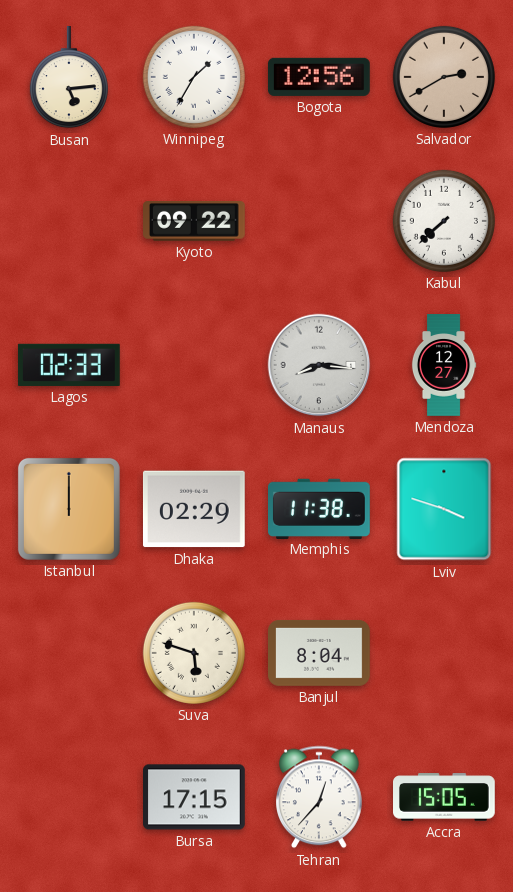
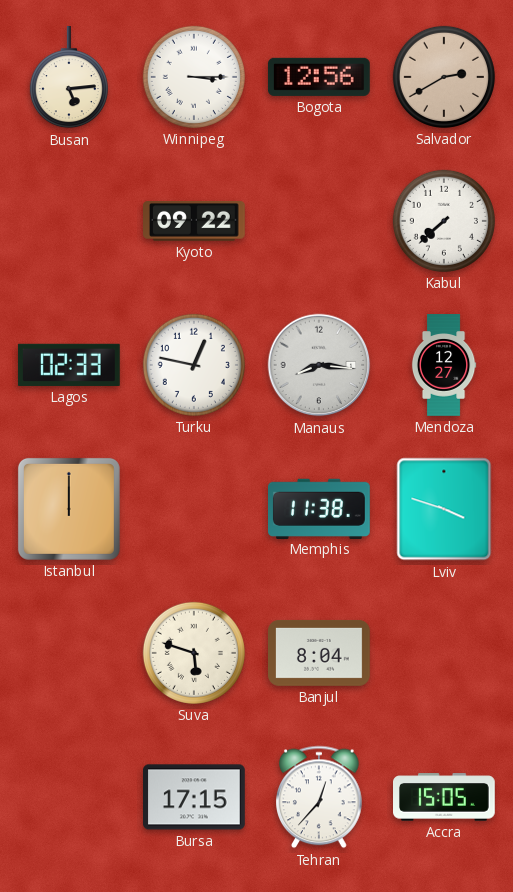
Winnipeg: 1:35 -> 3:15
Turku: none -> 12:47
Dhaka: 02:29 -> none
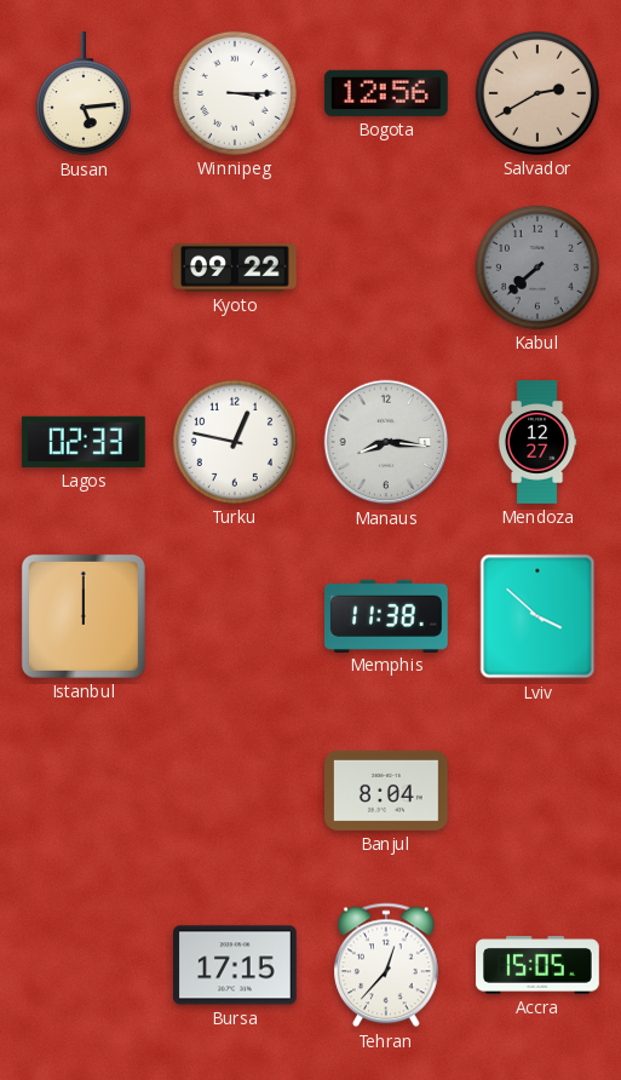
Kabul dial: white -> grey
Lviv: 3:48 -> 3:52
Suva: 5:48 -> none
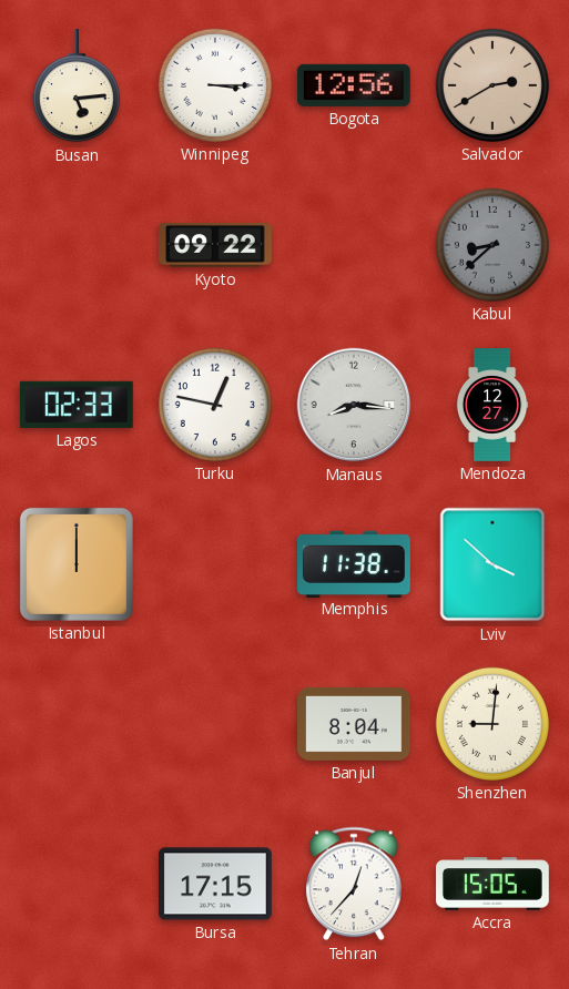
Kabul: 7:38 -> 8:38
Shenzhen: none -> 9:01
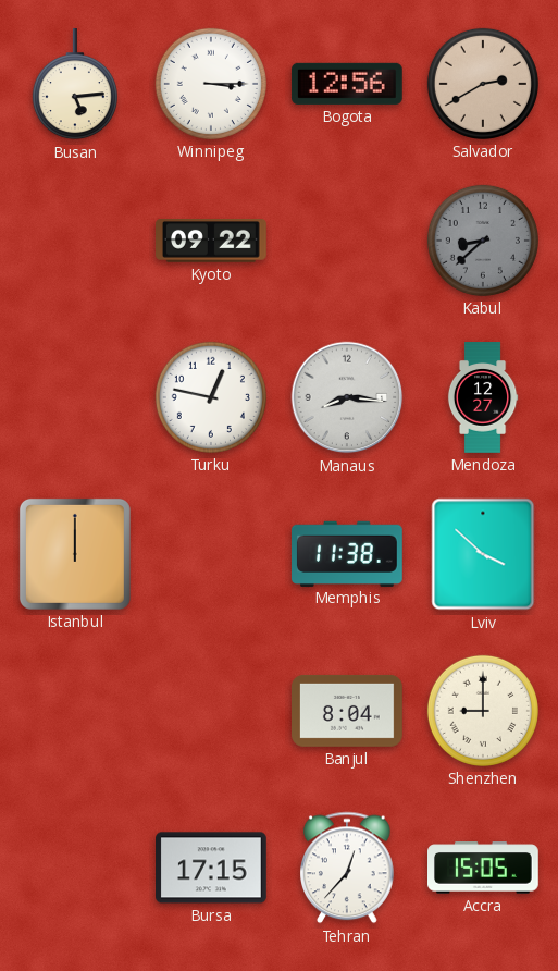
Lagos: 02:33 -> none
Shenzhen: 9:01 -> 9:00
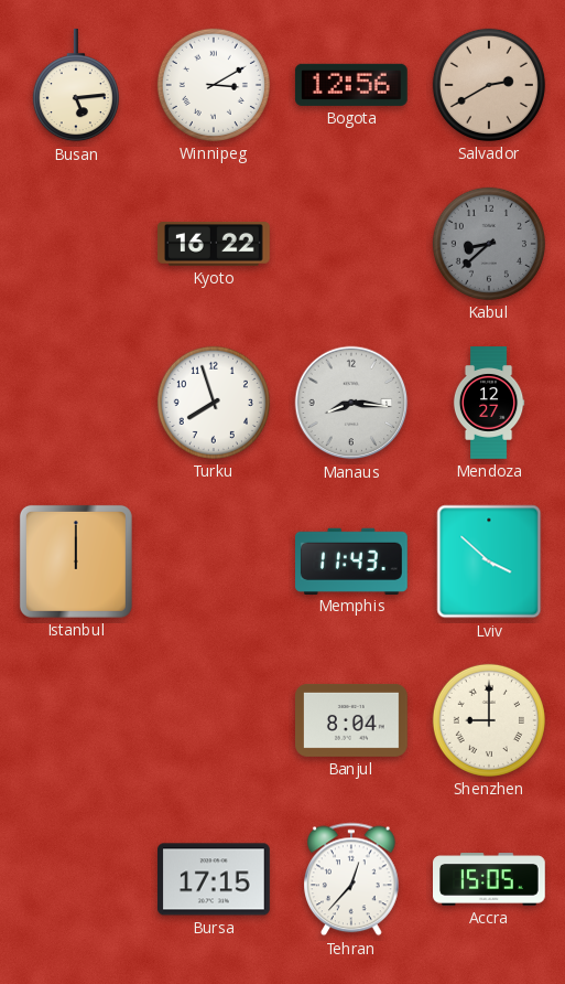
Winnipeg: 3:15 -> 3:10
Kyoto: 09:22 -> 16:22
Turku: 12:47 -> 7:57
Memphis: 11:38 -> 11:43
